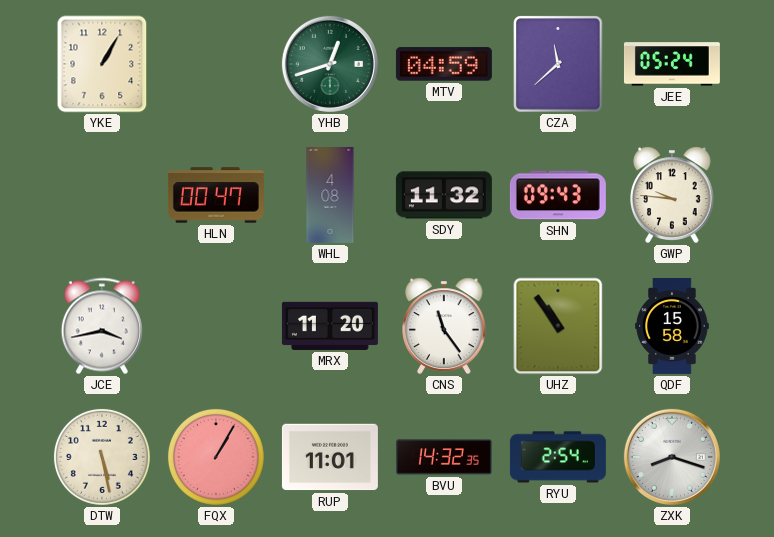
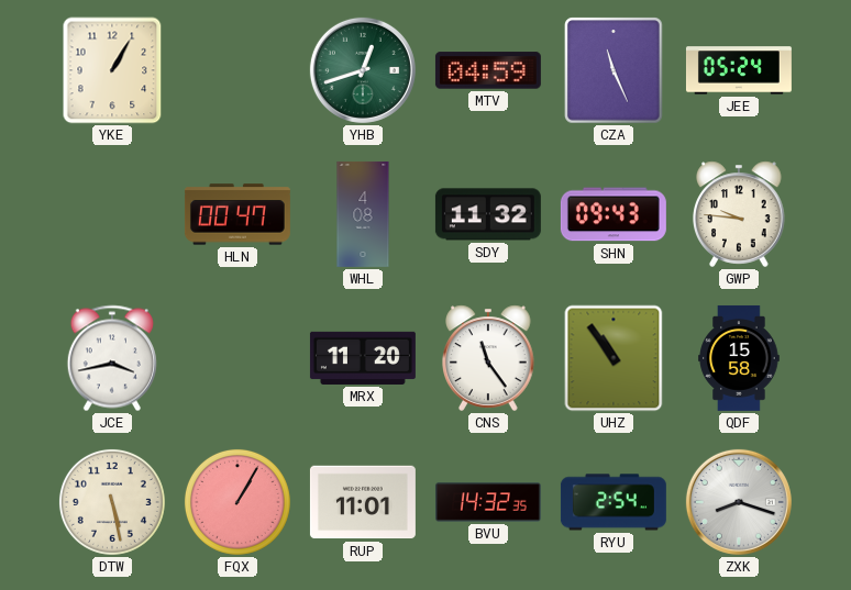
CZA: 11:38 -> 11:26
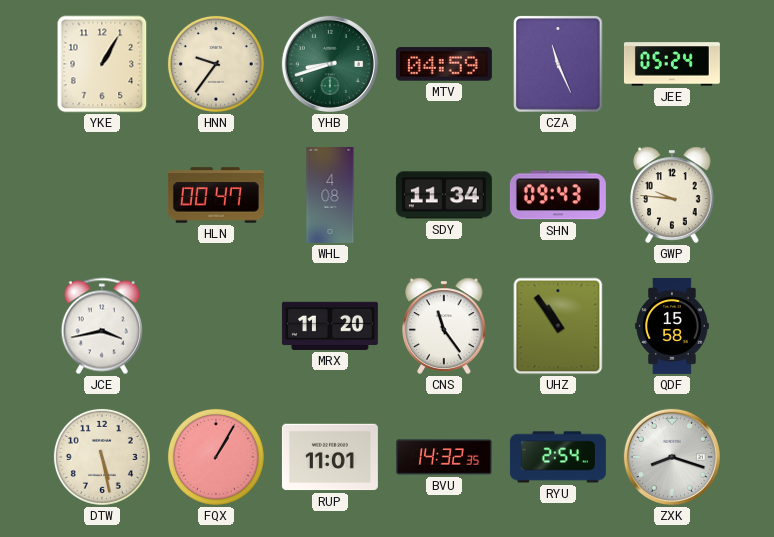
HNN: none -> 9:36
YHB: 12:42 -> 8:42
SDY: 11:32 -> 11:34
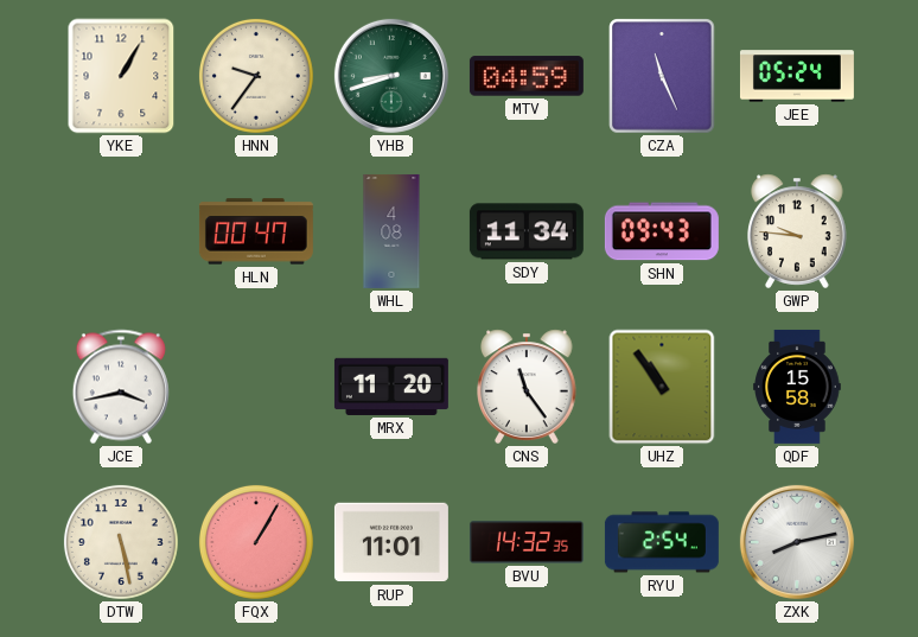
ZXK: 8:18 -> 8:13
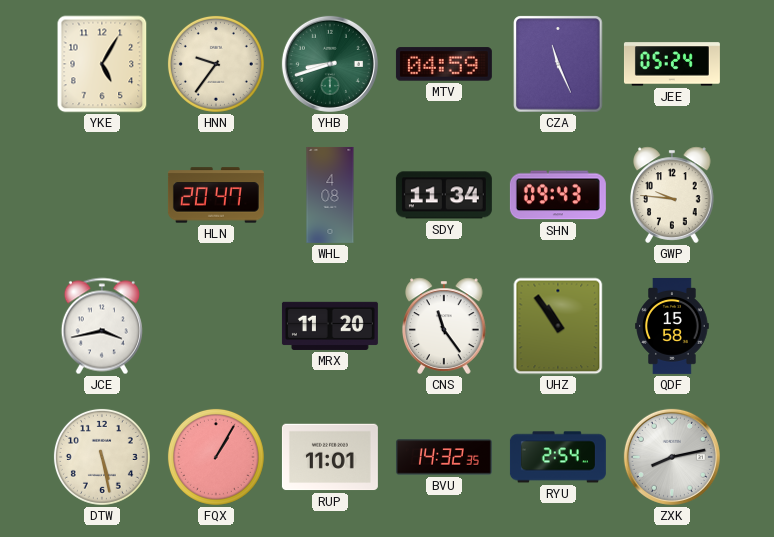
YKE: 1:05 -> 5:05
HLN: 00:47 -> 20:47
